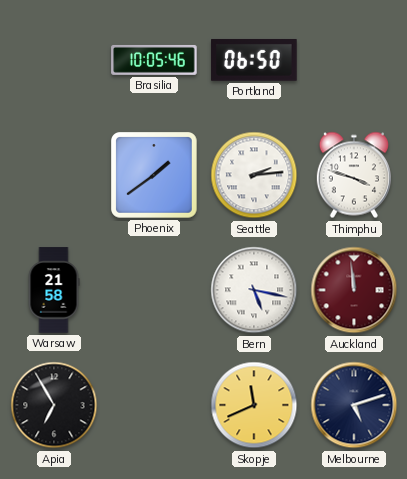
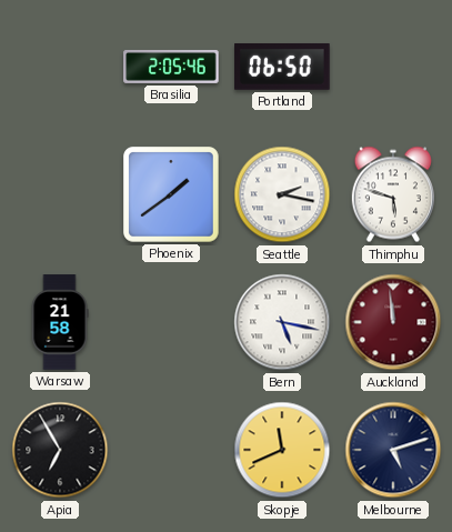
Brasilia: 10:05 -> 2:05
Seattle: 2:14 -> 2:17
Thimphu: 3:48 -> 5:48
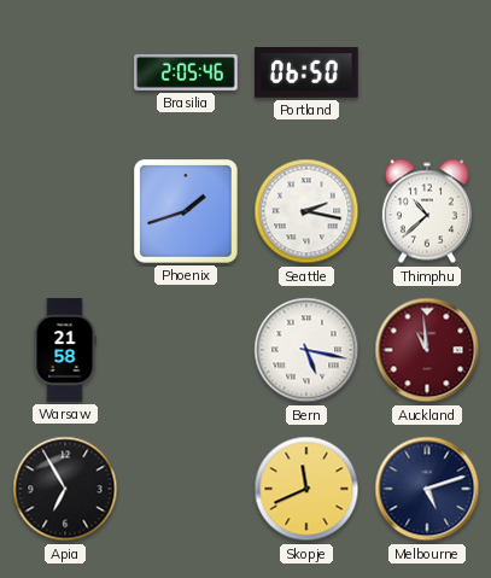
Phoenix: 1:39 -> 1:42
Thimphu: 5:48 -> 10:38
Auckland: 11:59 -> 10:59
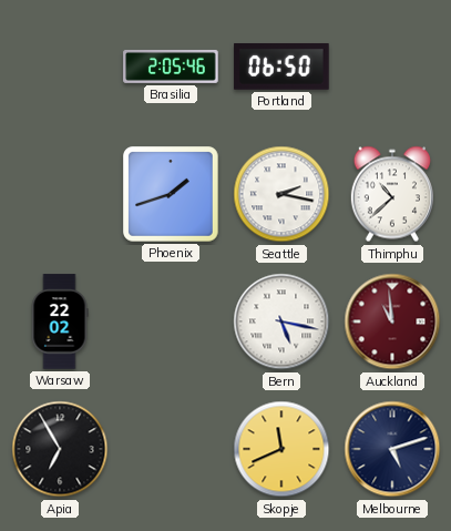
Warsaw: 21:58 -> 22:02
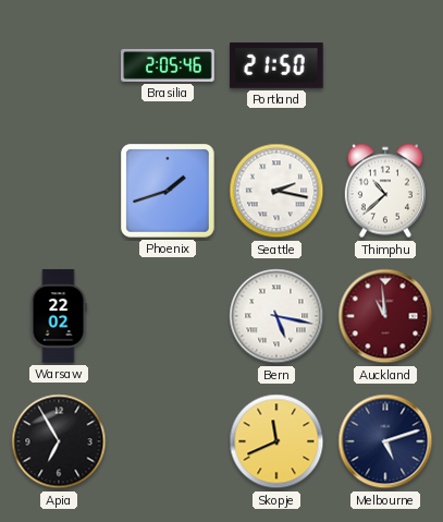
Portland: 06:50 -> 21:50
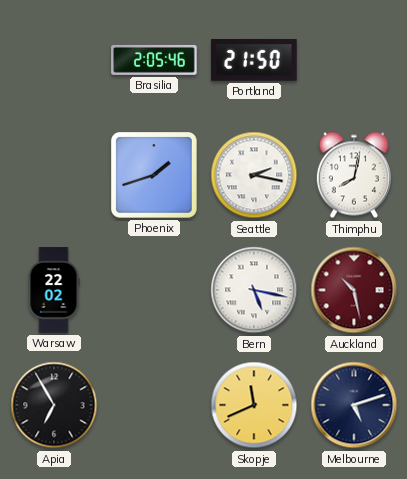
Thimphu: 10:38 -> 8:02
Auckland: 10:59 -> 10:28
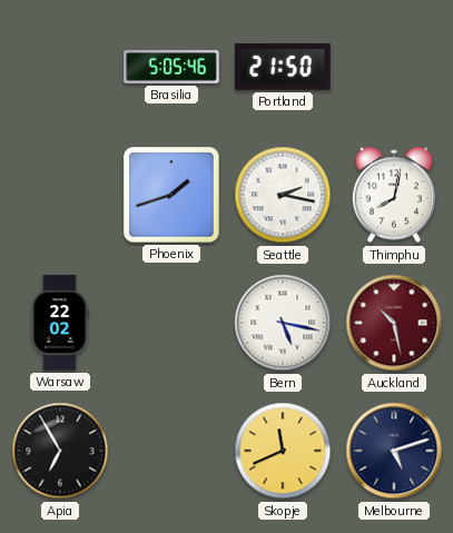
Brasilia: 2:05 -> 5:05
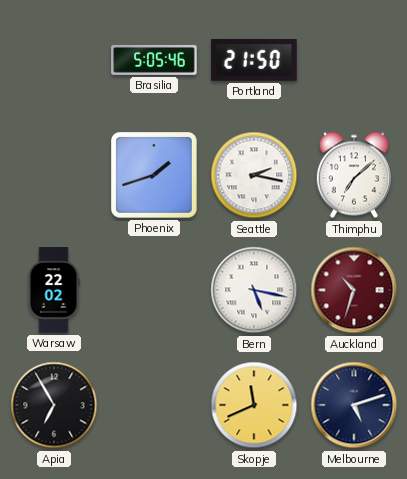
Thimphu: 8:02 -> 7:08
Auckland: 10:28 -> 10:33
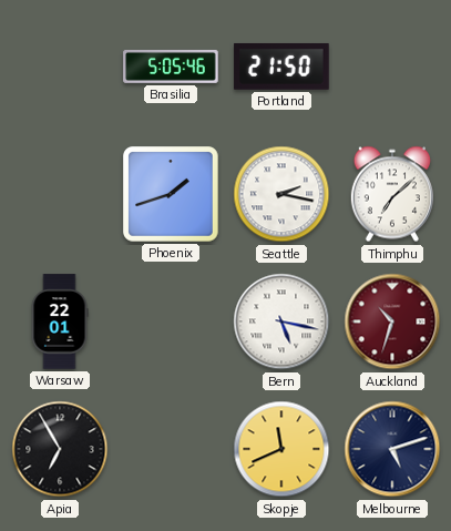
Warsaw: 22:02 -> 22:01
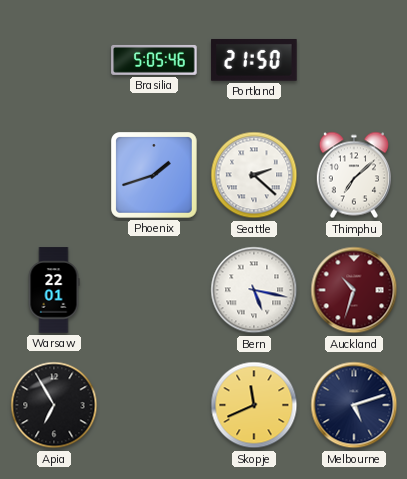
Seattle: 2:17 -> 2:22
